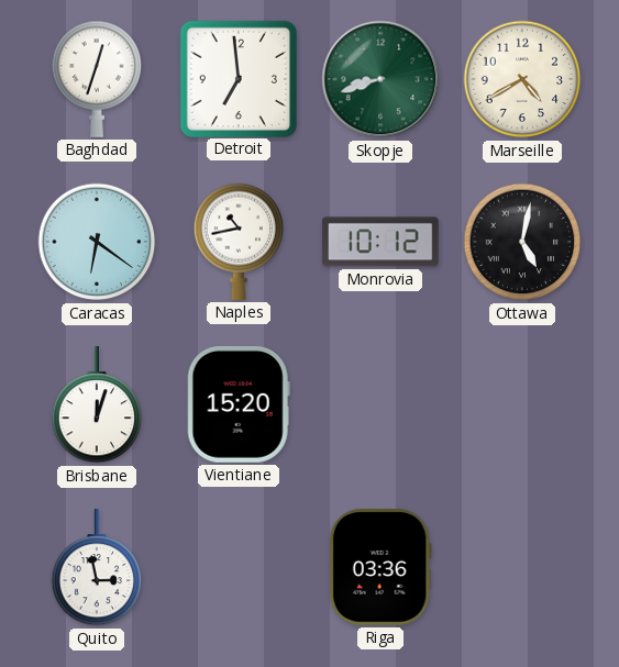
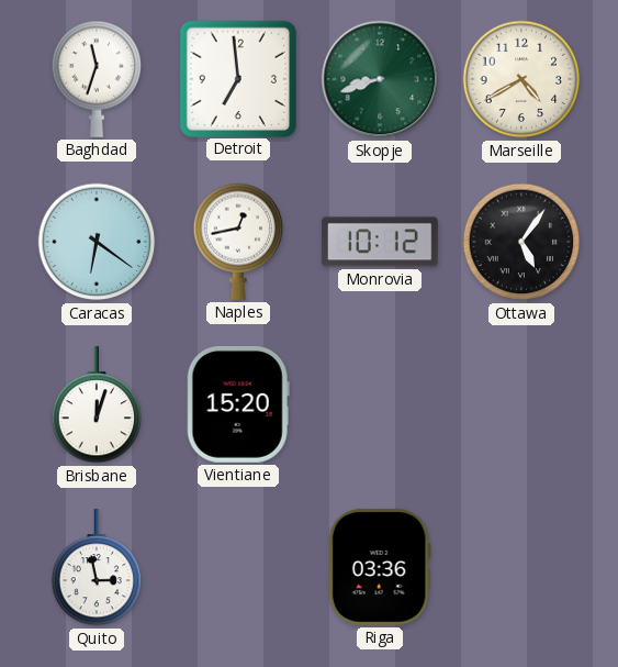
Baghdad: 12:33 -> 11:33
Naples: 10:43 -> 12:43
Ottawa: 5:02 -> 5:06
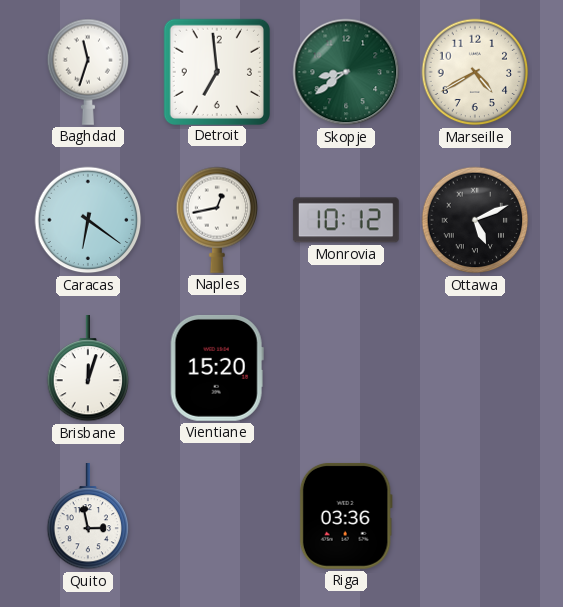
Skopje: 8:42 -> 8:39
Ottawa: 5:06 -> 5:11
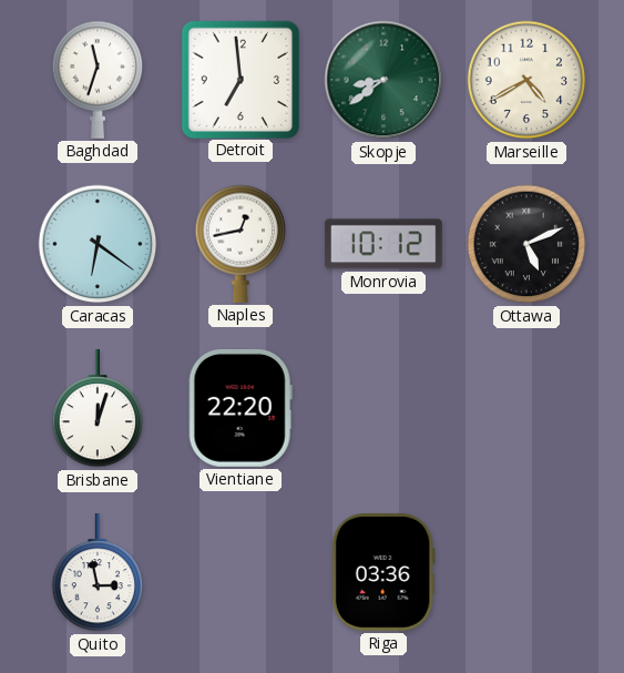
Vientiane: 15:20 -> 22:20
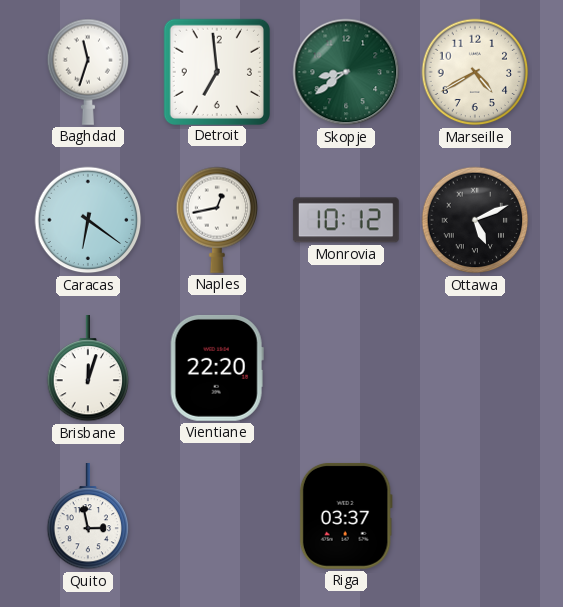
Riga: 03:36 -> 03:37
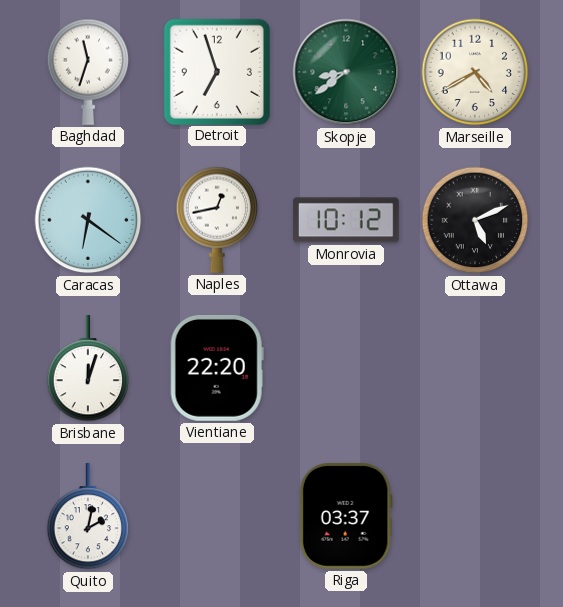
Detroit: 6:59 -> 6:57
Quito: 2:58 -> 2:02
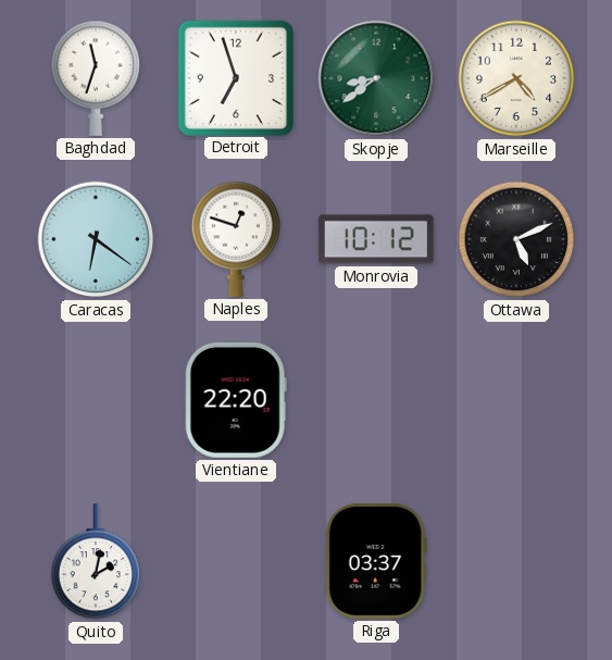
Naples: 12:43 -> 12:48
Brisbane: 12:03 -> none
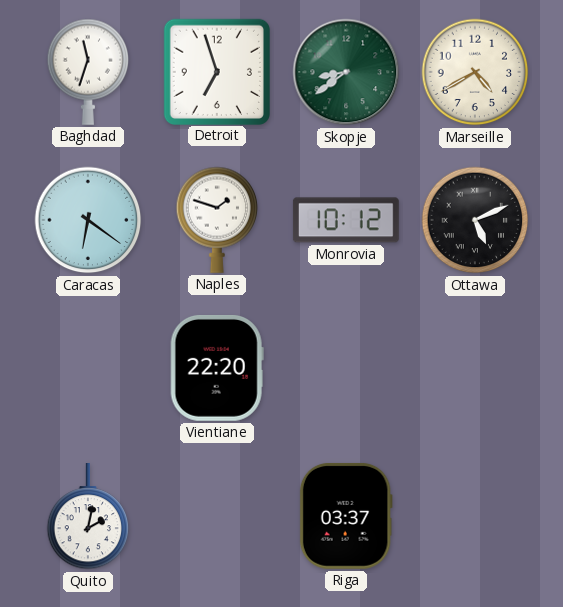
Naples: 12:48 -> 1:48
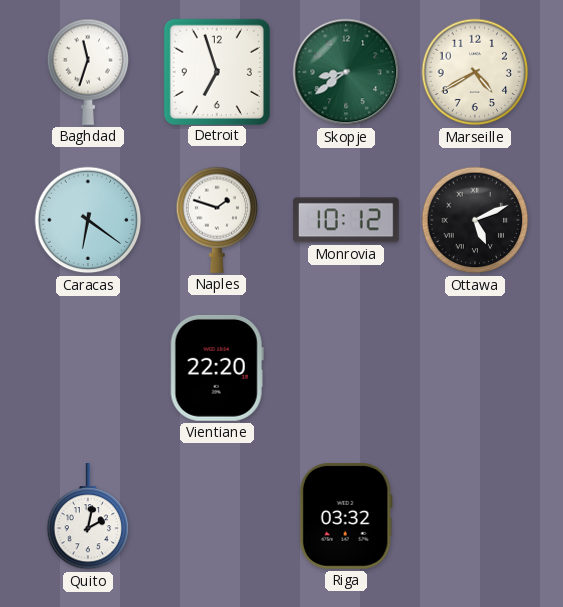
Riga: 03:37 -> 03:32
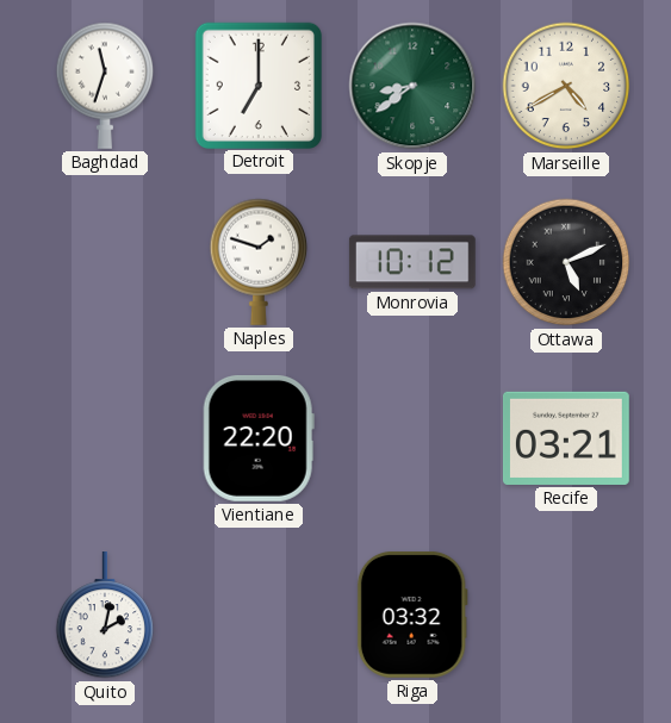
Detroit: 6:57 -> 7:00
Caracas: 6:21 -> none
Recife: none -> 03:21
